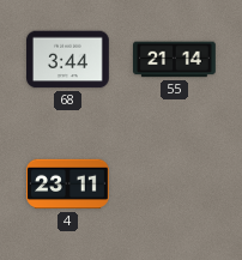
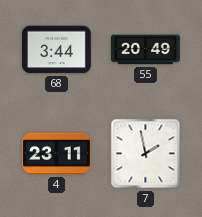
55: 21:14 -> 20:49
7: none -> 1:58
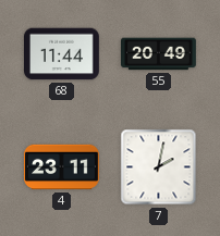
68: 3:44 -> 11:44
7: 1:58 -> 2:02
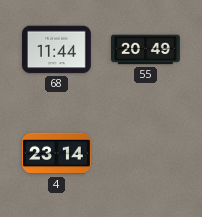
4: 23:11 -> 23:14
7: 2:02 -> none
